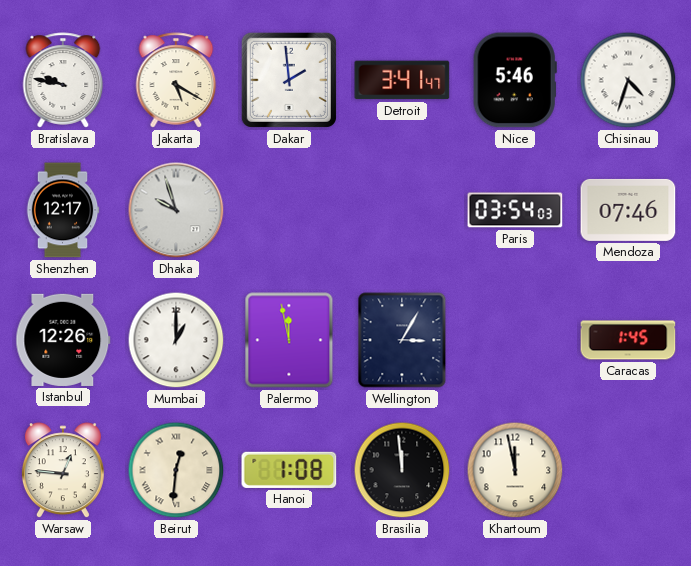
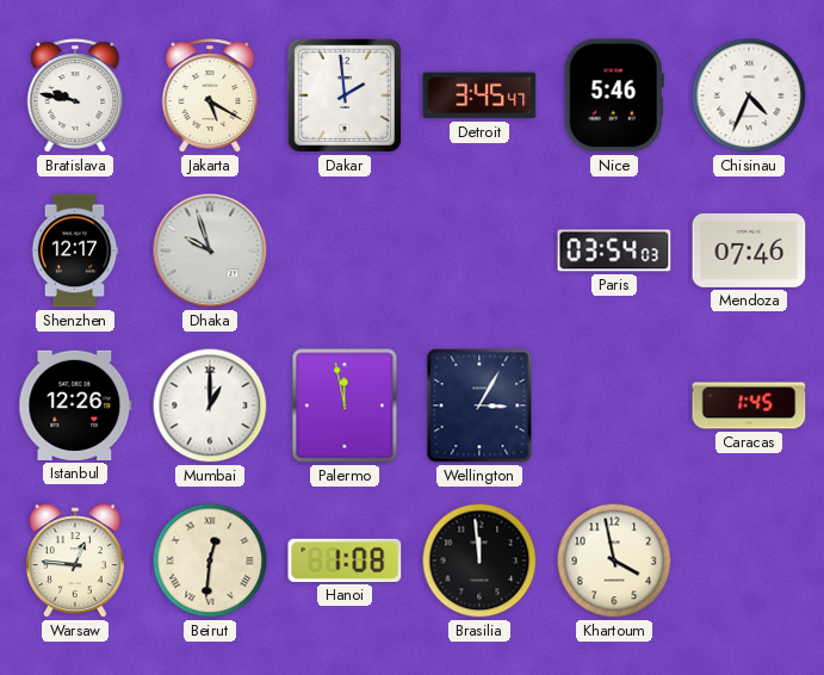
Detroit: 3:41 -> 3:45
Chisinau: 4:33 -> 4:34
Khartoum: 11:58 -> 3:58
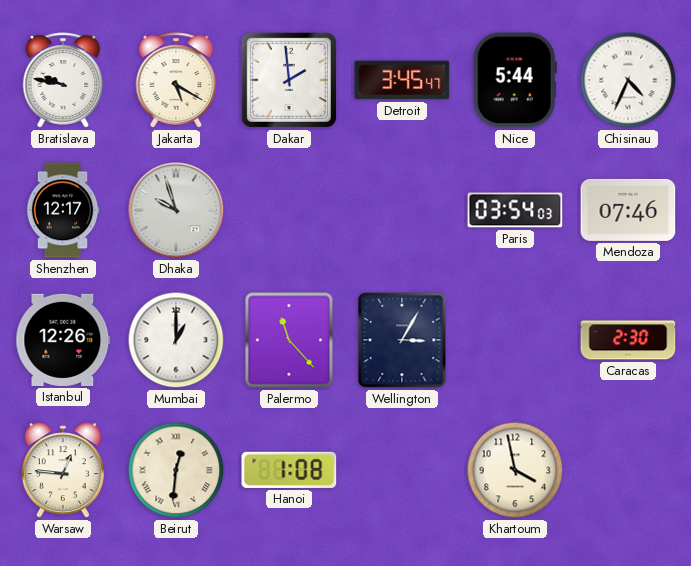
Nice: 5:46 -> 5:44
Palermo: 11:58 -> 11:23
Caracas: 1:45 -> 2:30
Brasilia: 11:59 -> none
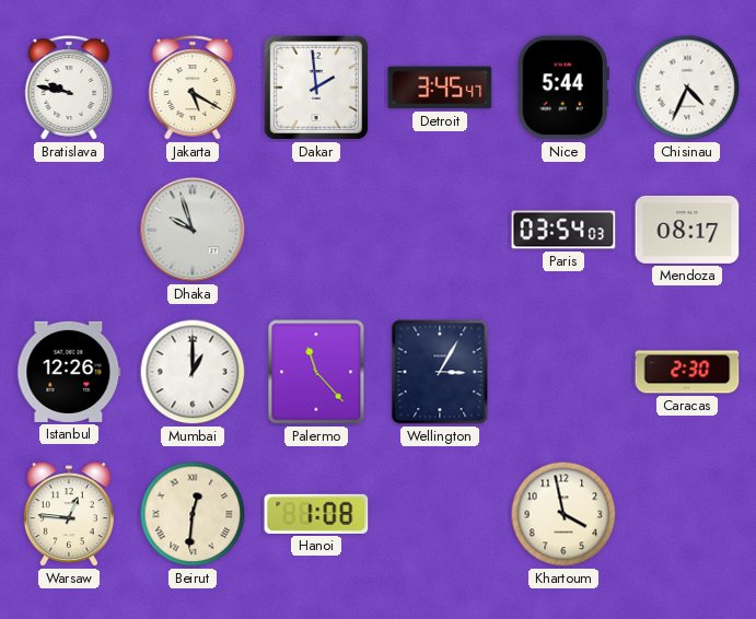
Shenzhen: 12:17 -> none
Mendoza: 07:46 -> 08:17
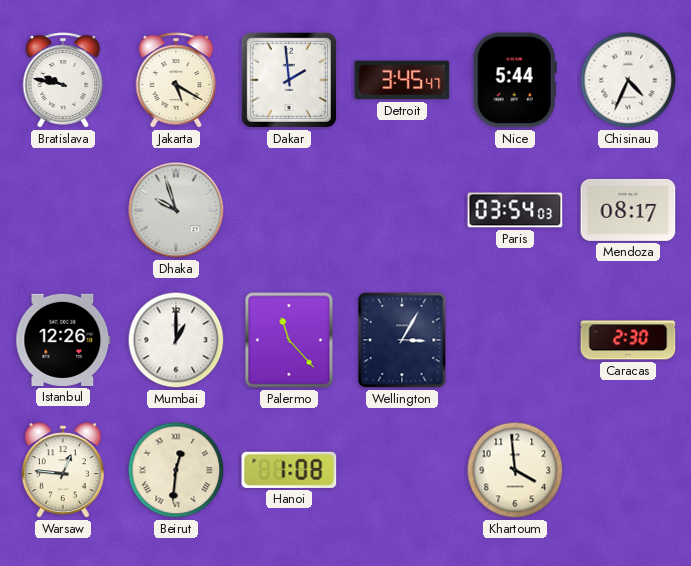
Khartoum: 3:58 -> 3:59
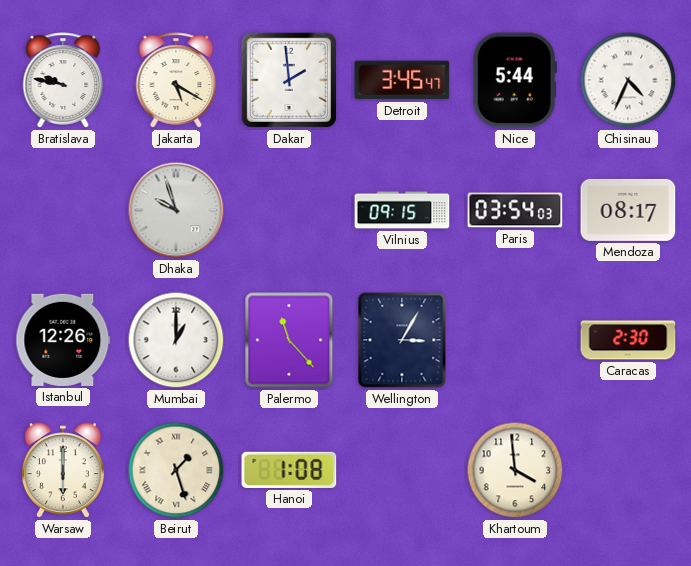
Vilnius: none -> 09:15
Warsaw: 12:46 -> 6:00
Beirut: 12:31 -> 1:27
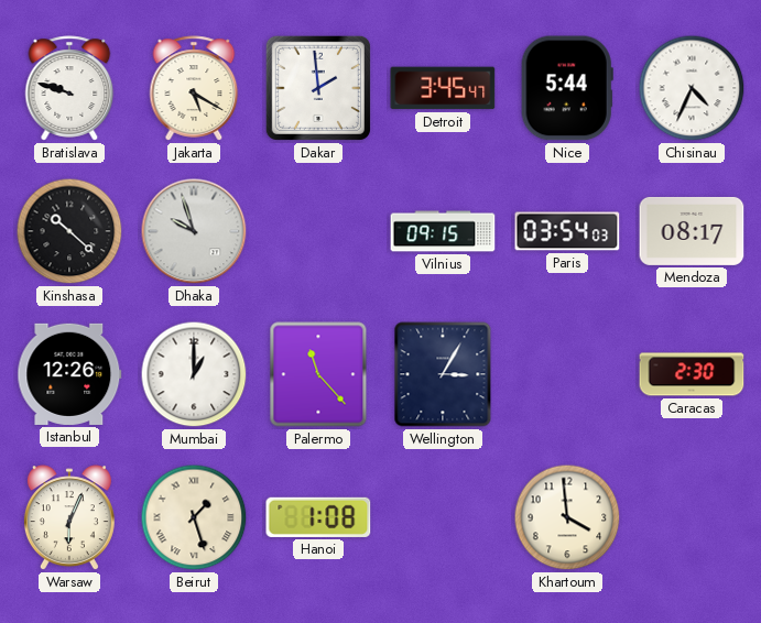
Bratislava: 9:47 -> 9:48
Kinshasa: none -> 10:22
Warsaw: 6:00 -> 6:04
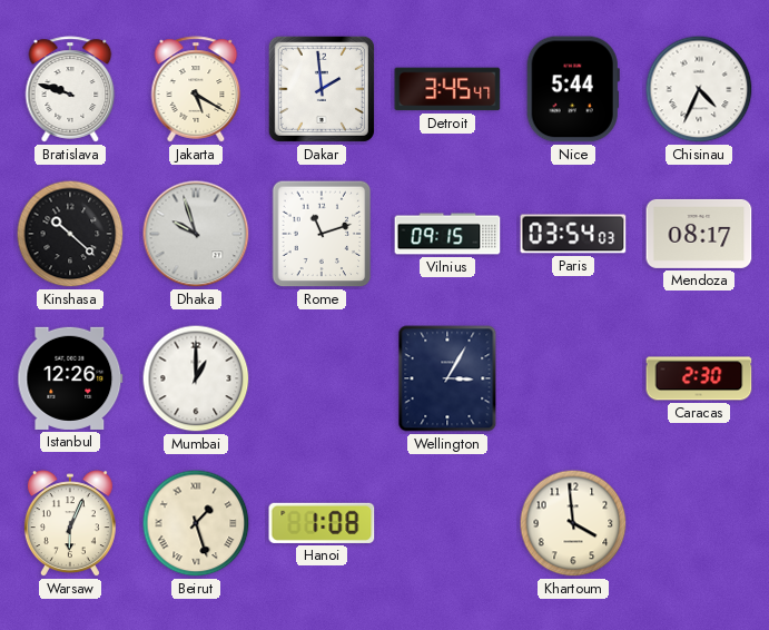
Rome: none -> 11:12
Palermo: 11:23 -> none
